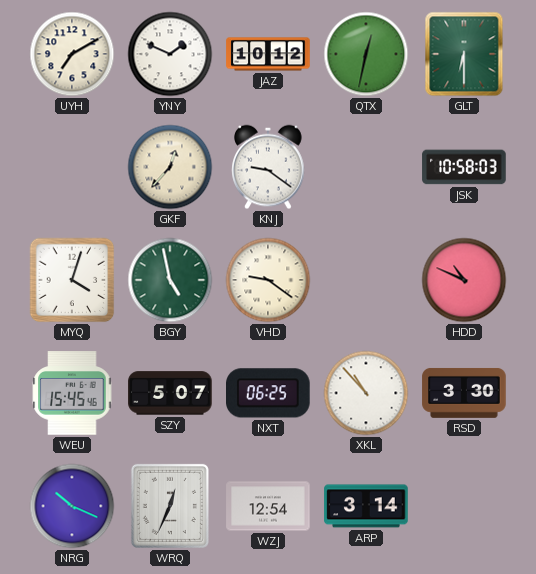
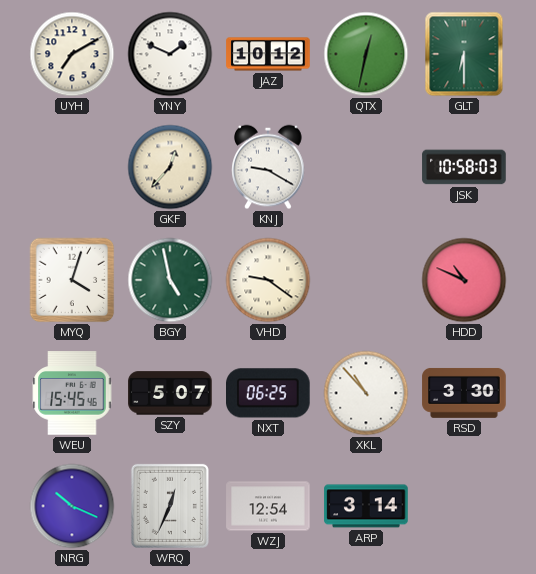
KNJ: 9:21 -> 9:20
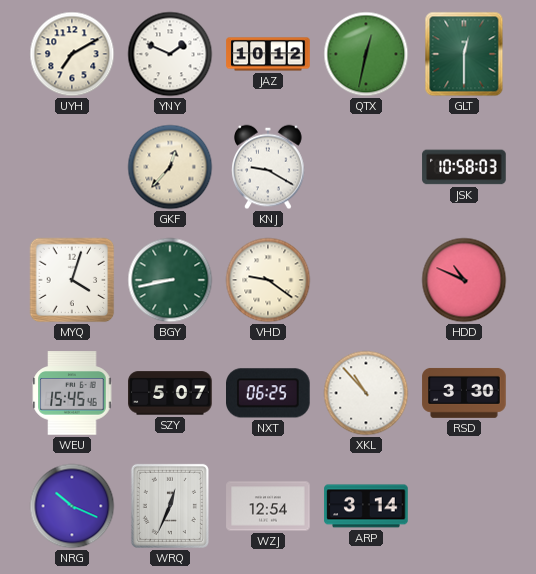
GLT: 6:30 -> 12:30
BGY: 4:58 -> 8:43
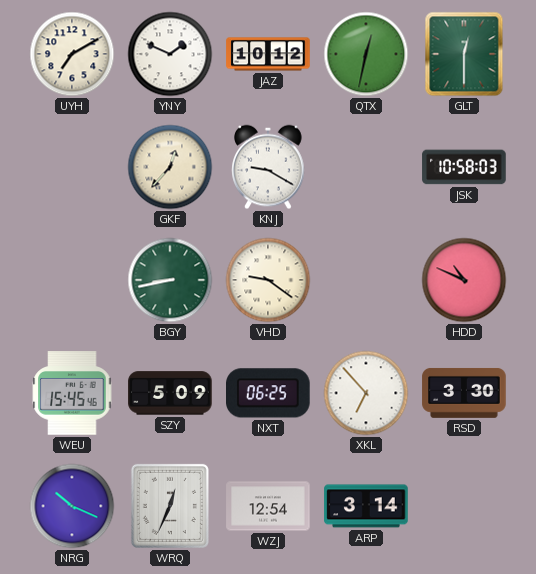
MYQ: 4:03 -> none
SZY: 5:07 -> 5:09
XKL: 10:53 -> 6:53
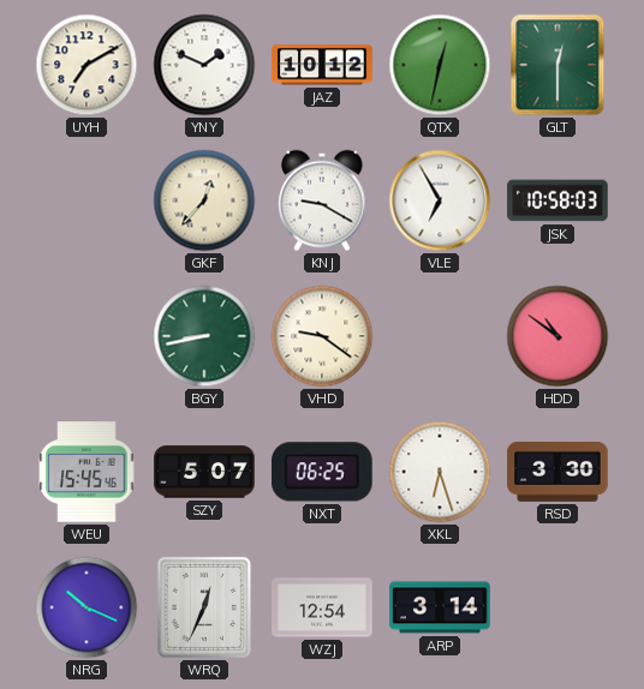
VLE: none -> 6:55
HDD: 10:49 -> 10:51
SZY: 5:09 -> 5:07
XKL: 6:53 -> 6:27
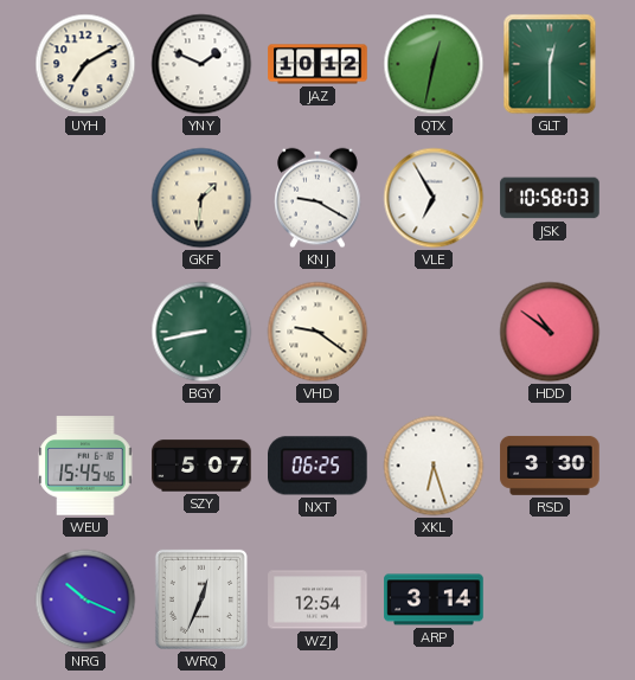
GKF: 12:37 -> 1:31
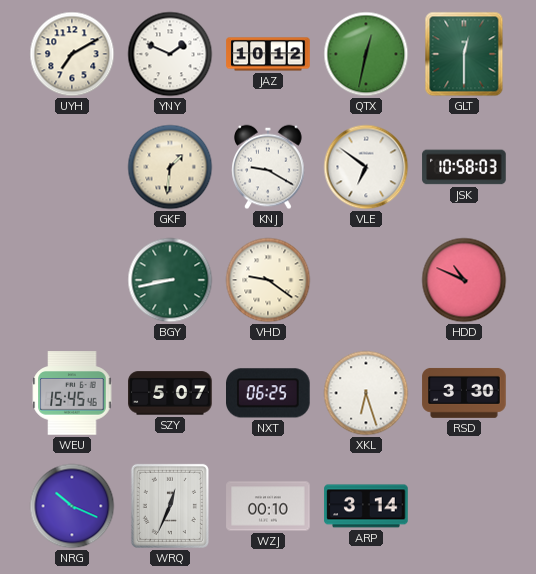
VLE: 6:55 -> 6:51
HDD: 10:51 -> 10:49
WZJ: 12:54 -> 00:10
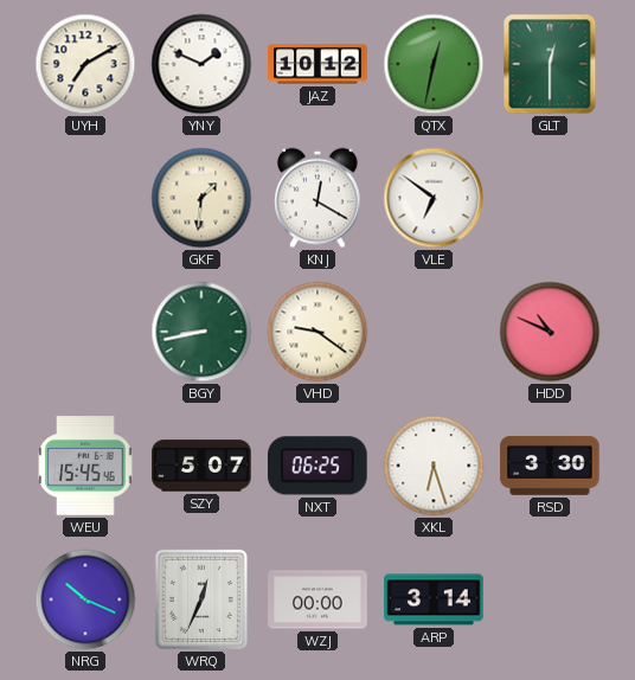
KNJ: 9:20 -> 12:20
JSK: 10:58 -> none
WZJ: 00:10 -> 00:00
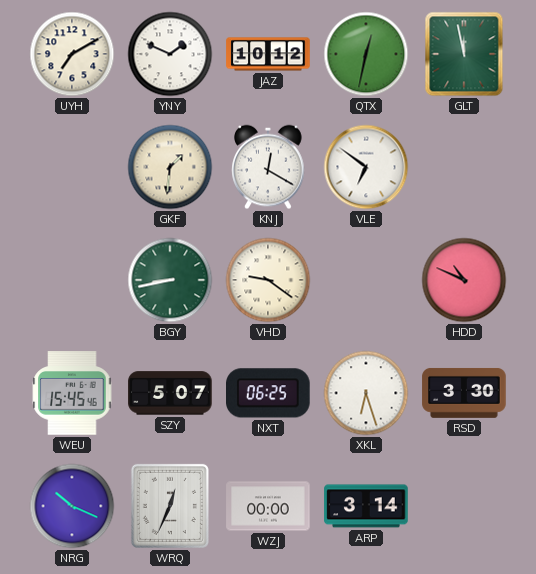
GLT: 12:30 -> 11:58
